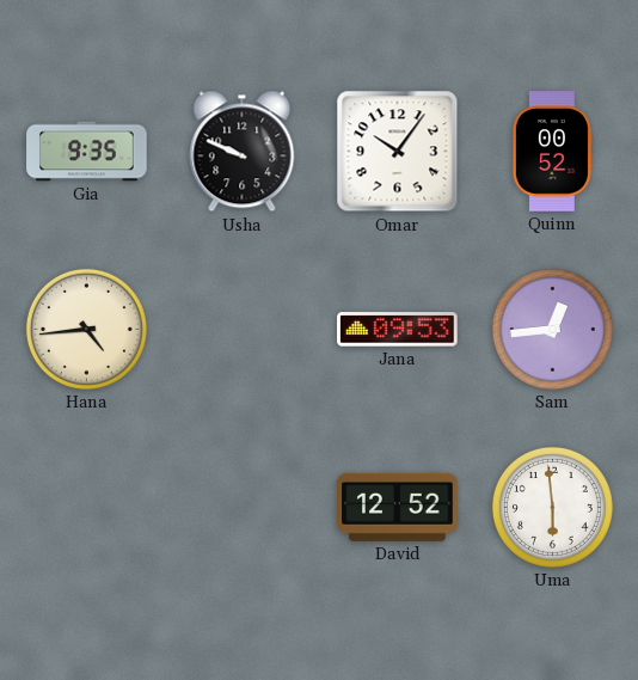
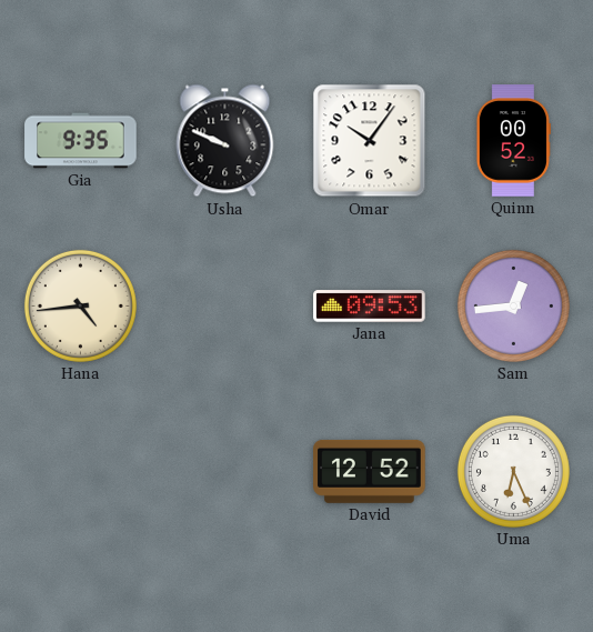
Uma: 5:59 -> 6:26
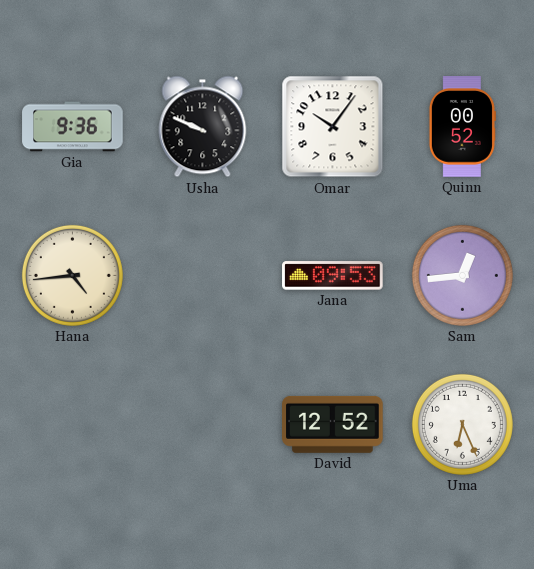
Gia: 9:35 -> 9:36
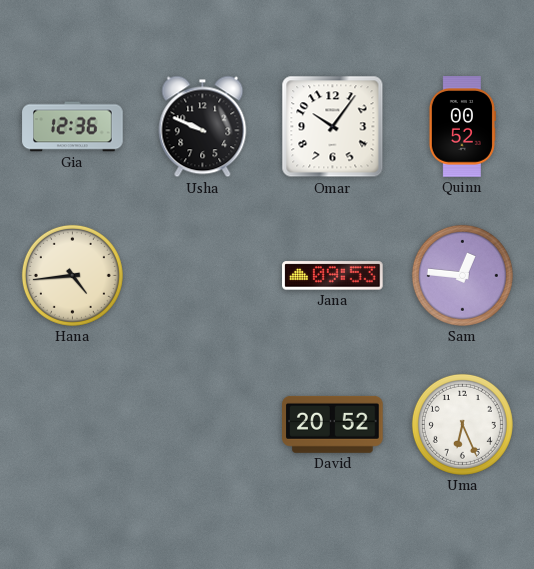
Gia: 9:36 -> 12:36
Sam: 12:44 -> 12:46
David: 12:52 -> 20:52
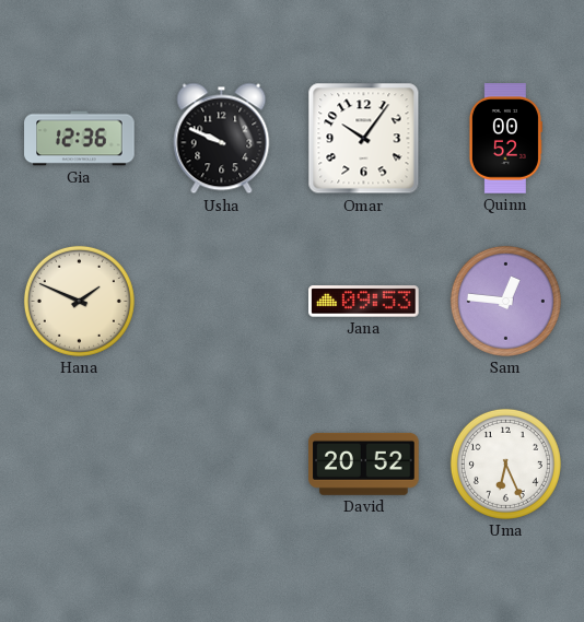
Hana: 4:44 -> 1:49
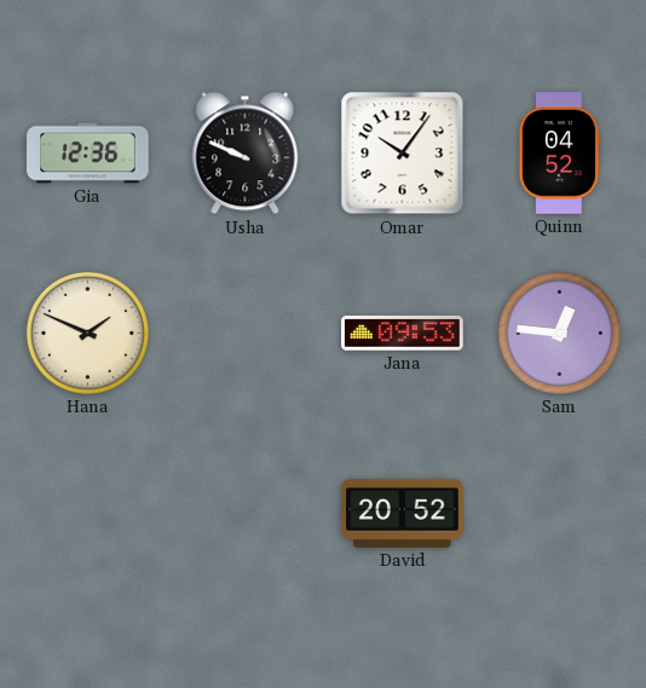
Quinn: 00:52 -> 04:52
Uma: 6:26 -> none
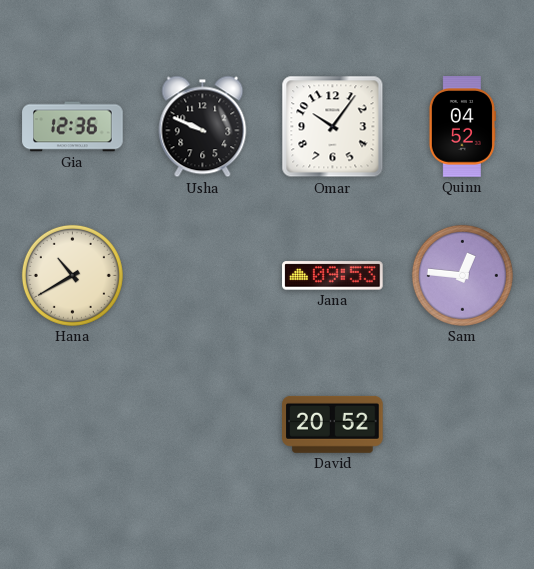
Hana: 1:49 -> 10:40
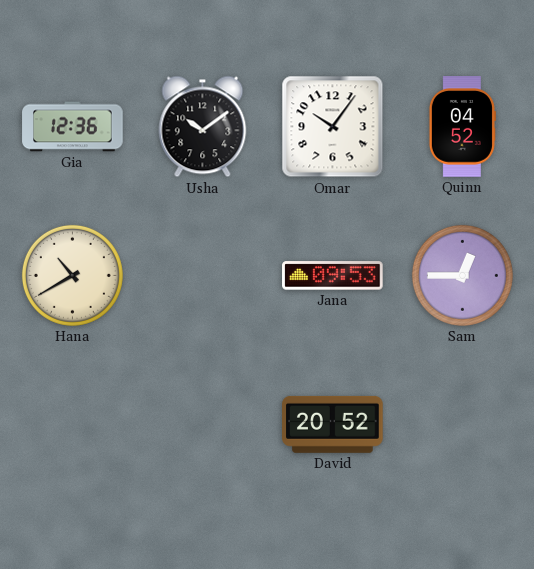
Usha: 9:49 -> 10:09
Sam: 12:46 -> 12:45
